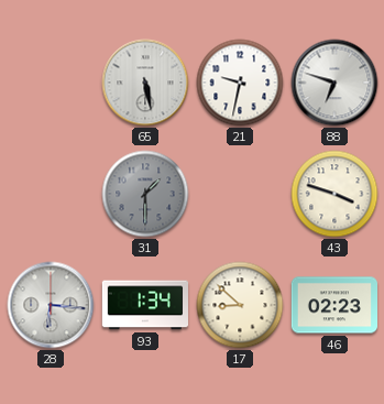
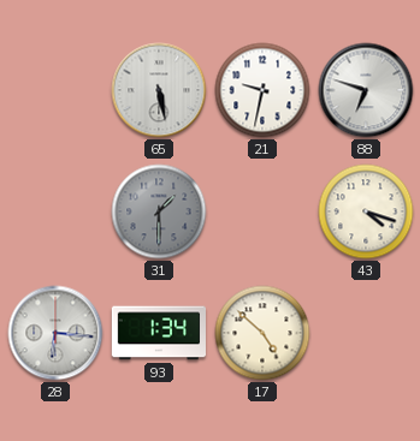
43: 3:48 -> 4:18
17: 8:52 -> 4:52
46: 02:23 -> none
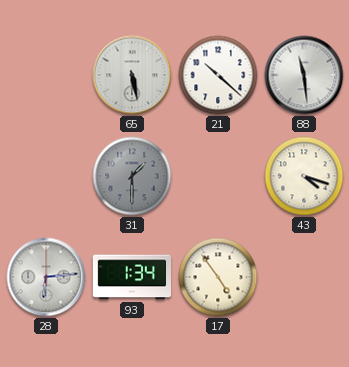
21: 9:32 -> 10:22
88: 6:48 -> 11:29
28: 6:16 -> 6:14
17: 4:52 -> 4:54
